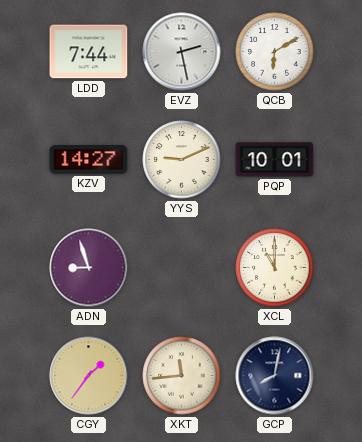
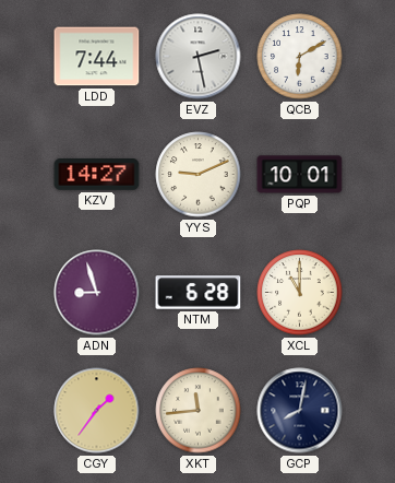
NTM: none -> 6:28
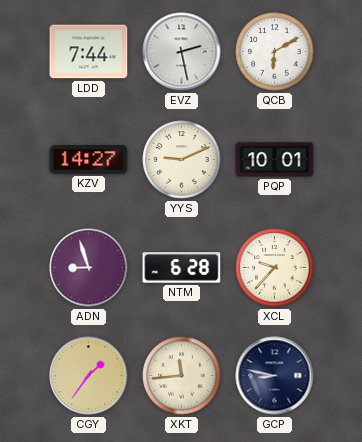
XCL: 11:00 -> 9:37
GCP: 8:02 -> 8:47
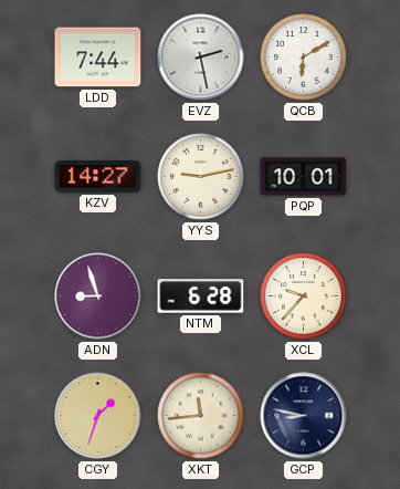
YYS: 9:11 -> 9:13
CGY: 1:36 -> 1:33
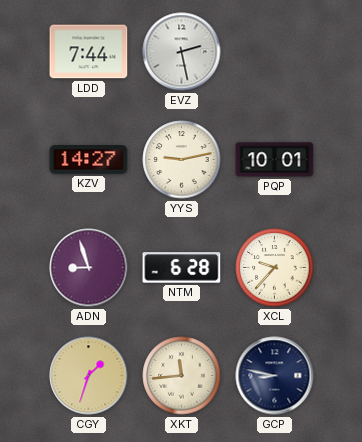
QCB: 6:10 -> none
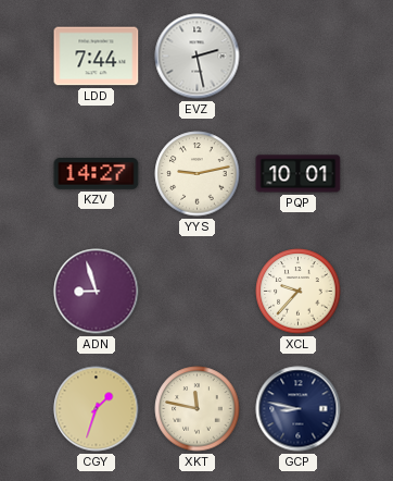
NTM: 6:28 -> none
XKT: 11:44 -> 11:47
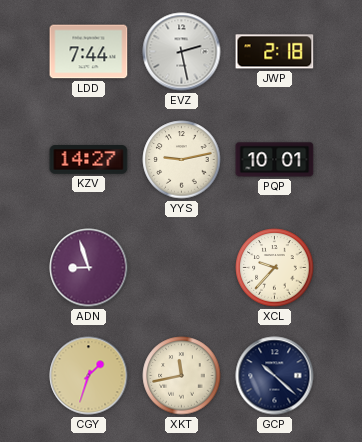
JWP: none -> 2:18
XKT: 11:47 -> 11:43
GCP: 8:47 -> 10:22
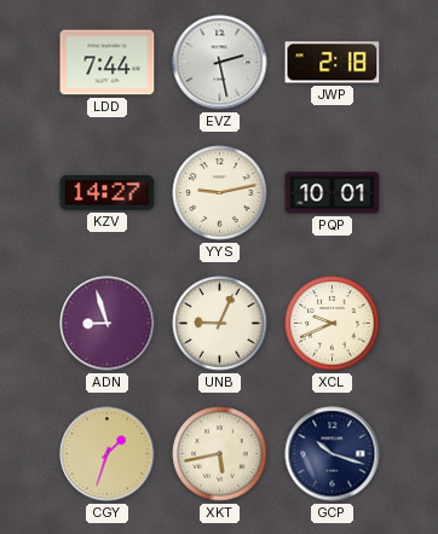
UNB: none -> 9:04
XCL: 9:37 -> 9:41
XKT: 11:43 -> 5:43
GCP: 10:22 -> 10:18
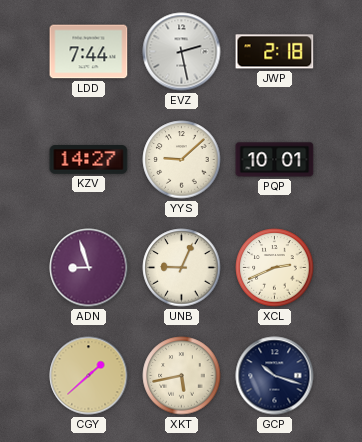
YYS: 9:13 -> 9:08
XCL: 9:41 -> 2:41
CGY: 1:33 -> 1:38
